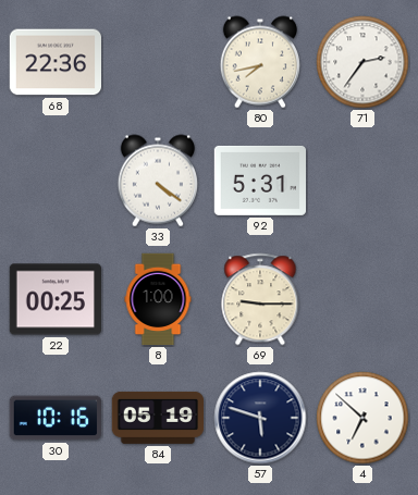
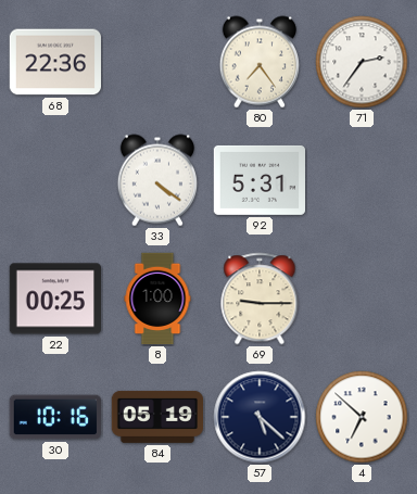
80: 7:43 -> 7:24
57: 5:48 -> 5:22
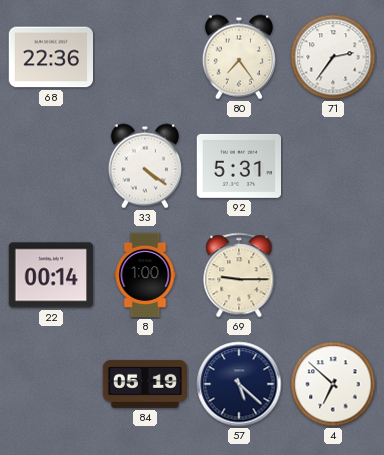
22: 00:25 -> 00:14
30: 10:16 -> none
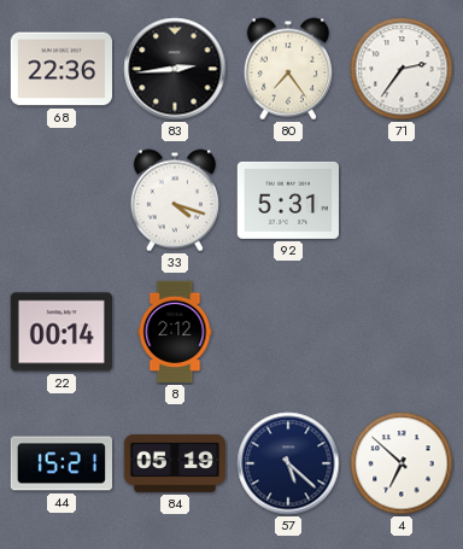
83: none -> 2:44
33: 4:21 -> 4:18
8: 1:00 -> 2:12
69: 9:15 -> none
44: none -> 15:21
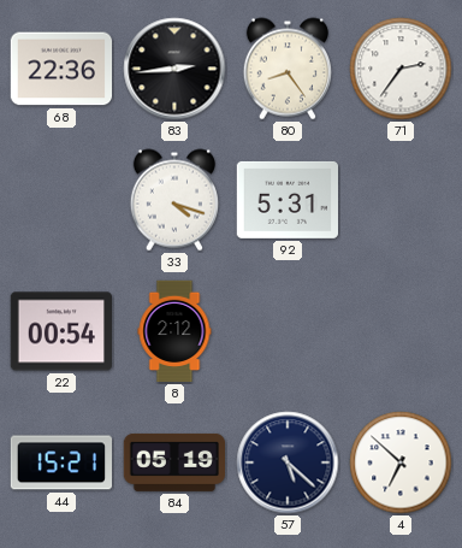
80: 7:24 -> 8:24
22: 00:14 -> 00:54
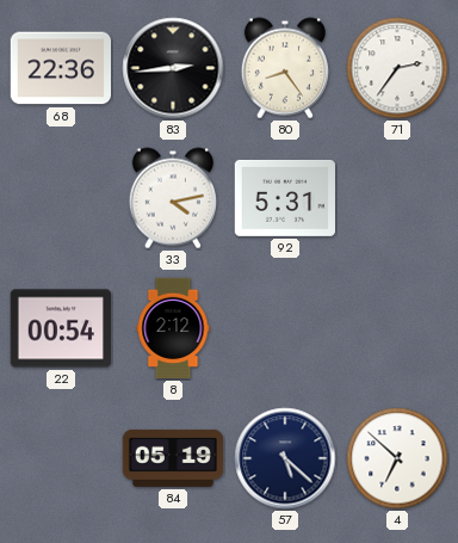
33: 4:18 -> 4:13
44: 15:21 -> none
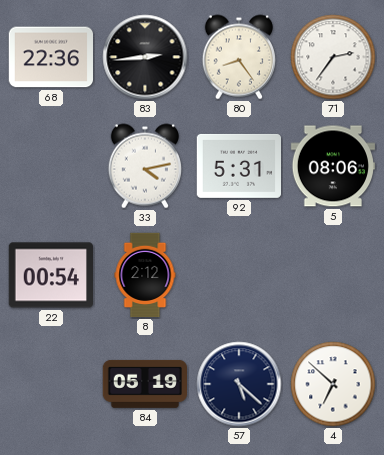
5: none -> 08:06
